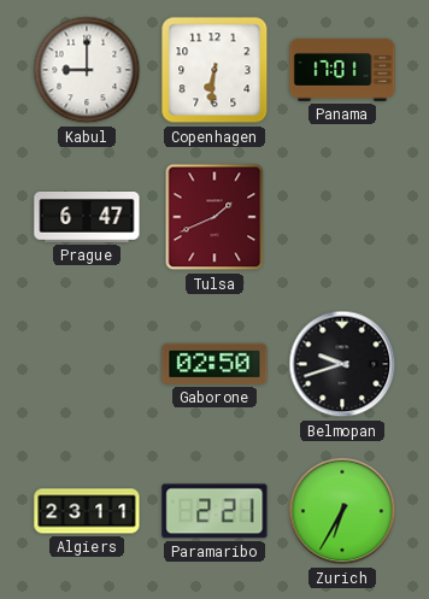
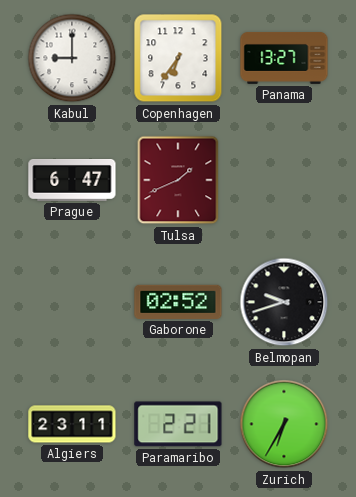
Copenhagen: 6:31 -> 6:36
Panama: 17:01 -> 13:27
Gaborone: 02:50 -> 02:52
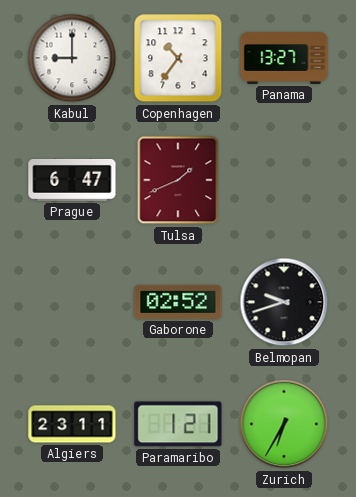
Copenhagen: 6:36 -> 10:36
Paramaribo: 2:21 -> 1:21
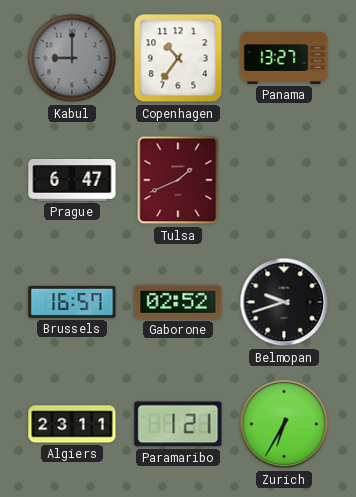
Kabul dial: white -> grey
Brussels: none -> 16:57
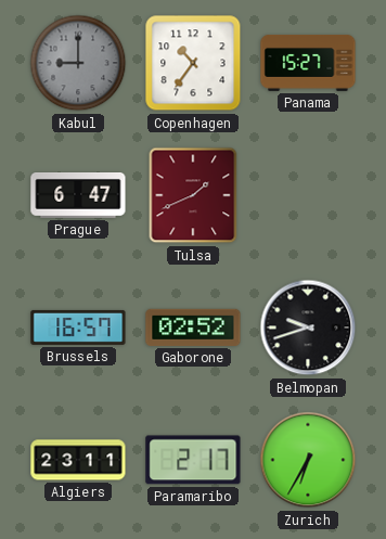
Panama: 13:27 -> 15:27
Paramaribo: 1:21 -> 2:17
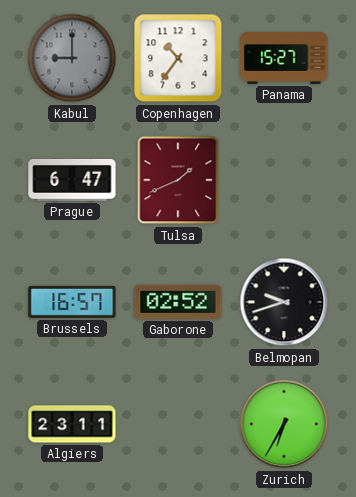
Paramaribo: 2:17 -> none
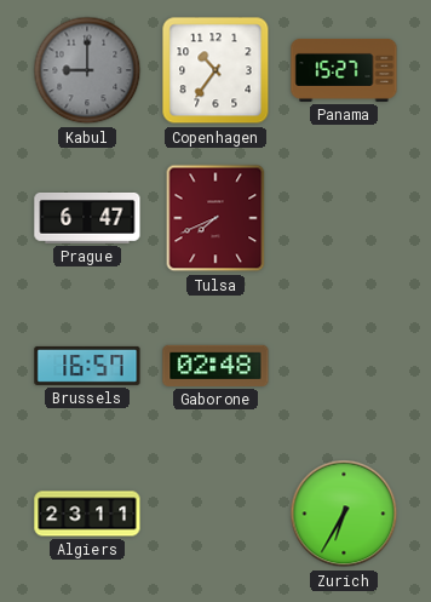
Tulsa: 1:41 -> 7:41
Gaborone: 02:52 -> 02:48
Belmopan: 9:42 -> none
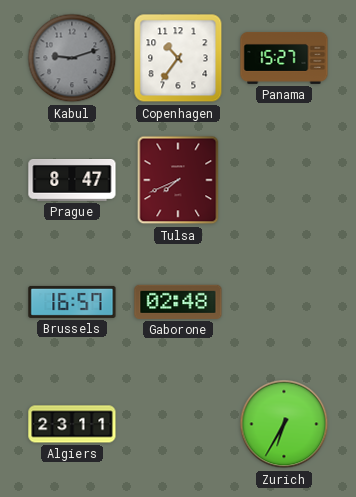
Kabul: 9:00 -> 9:12
Prague: 6:47 -> 8:47
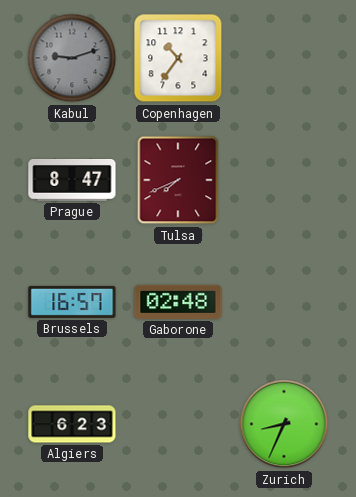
Panama: 15:27 -> none
Algiers: 23:11 -> 6:23
Zurich: 6:35 -> 8:34
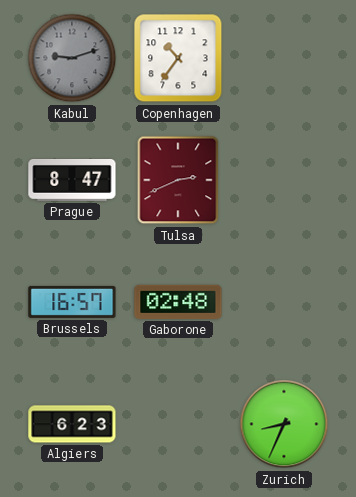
Tulsa: 7:41 -> 2:41
